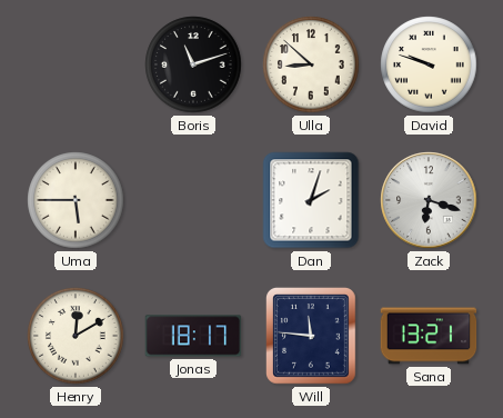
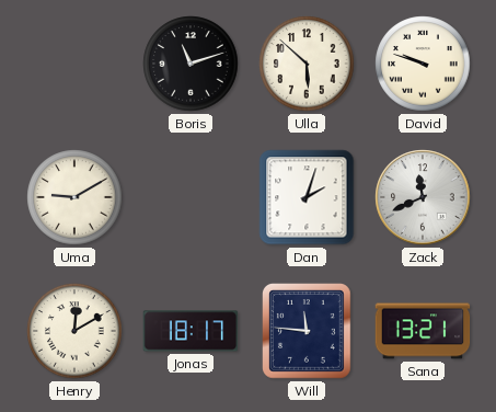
Ulla: 8:52 -> 5:52
Uma: 5:45 -> 9:10
Zack: 6:18 -> 11:41
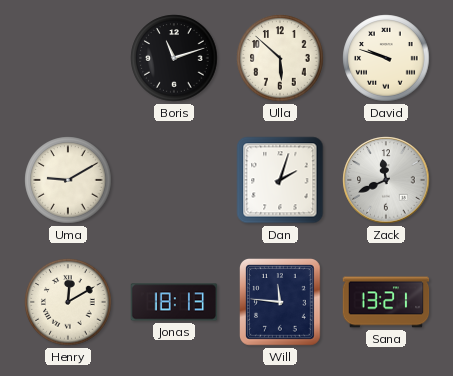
Jonas: 18:17 -> 18:13
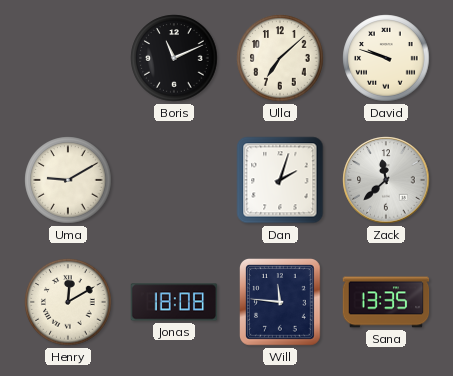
Boris: 11:12 -> 11:11
Ulla: 5:52 -> 7:08
Zack: 11:41 -> 11:38
Jonas: 18:13 -> 18:08
Sana: 13:21 -> 13:35
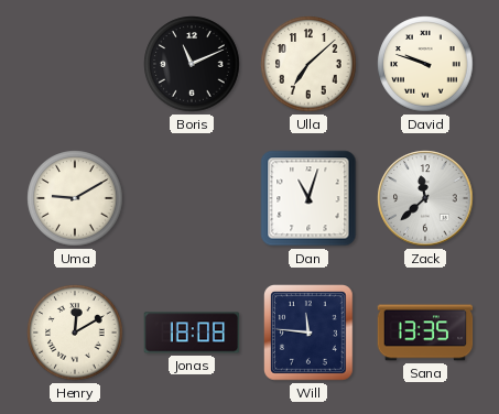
Dan: 2:03 -> 11:03
